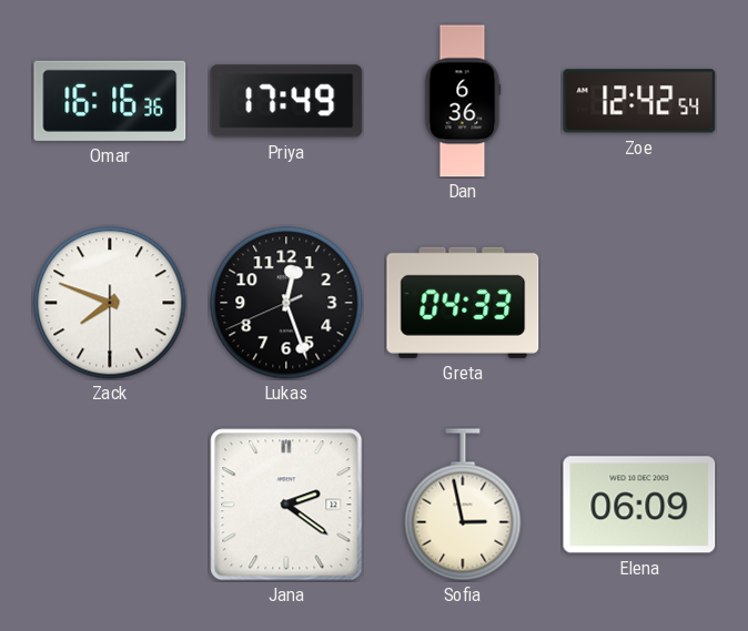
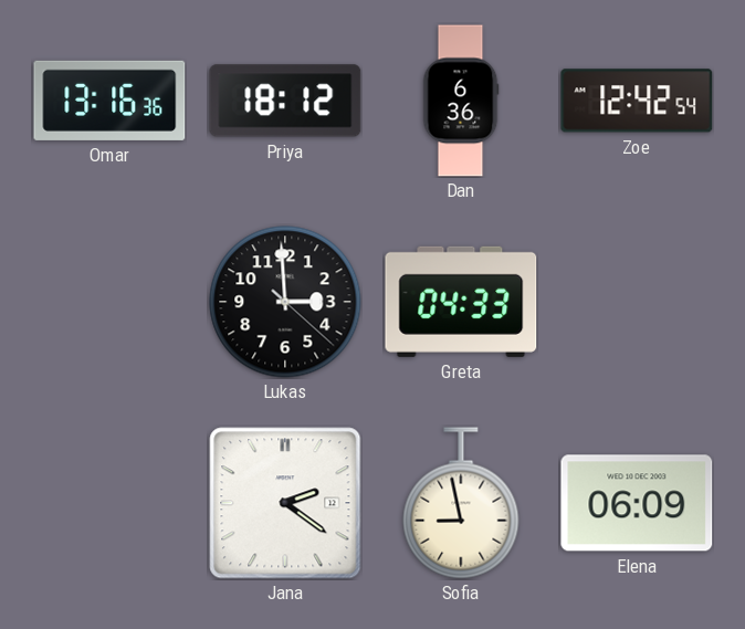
Omar: 16:16 -> 13:16
Priya: 17:49 -> 18:12
Zack: 7:48 -> none
Lukas: 12:26 -> 2:59
Sofia: 2:58 -> 8:58
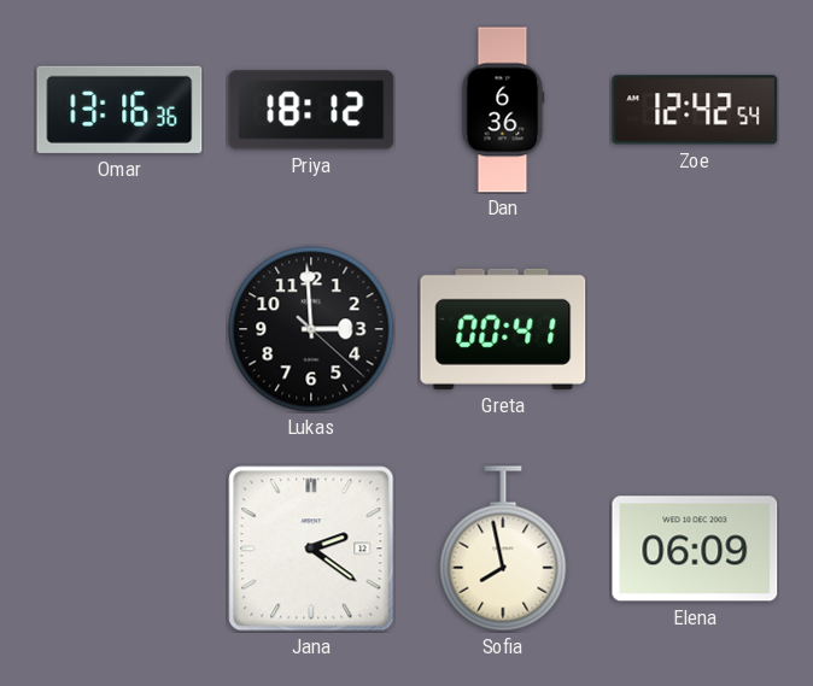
Greta: 04:33 -> 00:41
Sofia: 8:58 -> 7:58
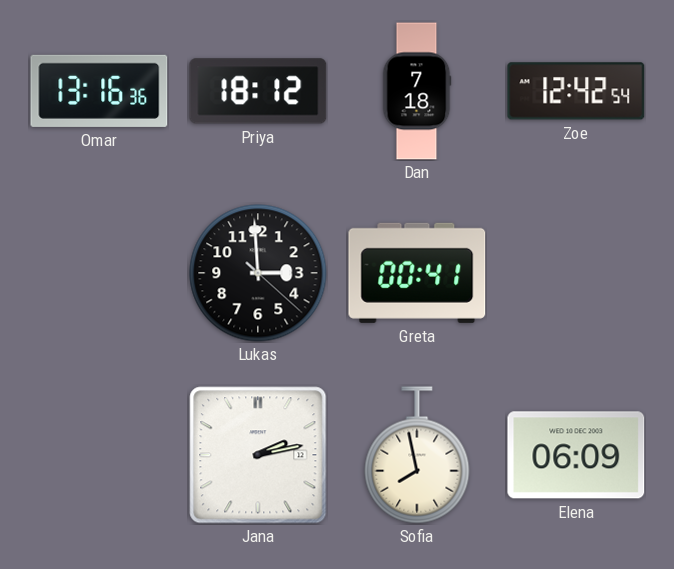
Dan: 6:36 -> 7:18
Jana: 2:21 -> 2:13
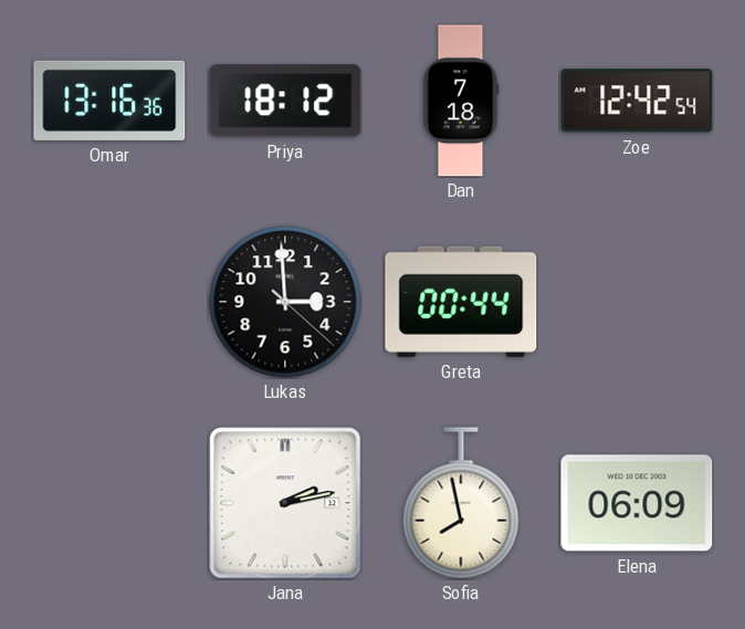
Greta: 00:41 -> 00:44
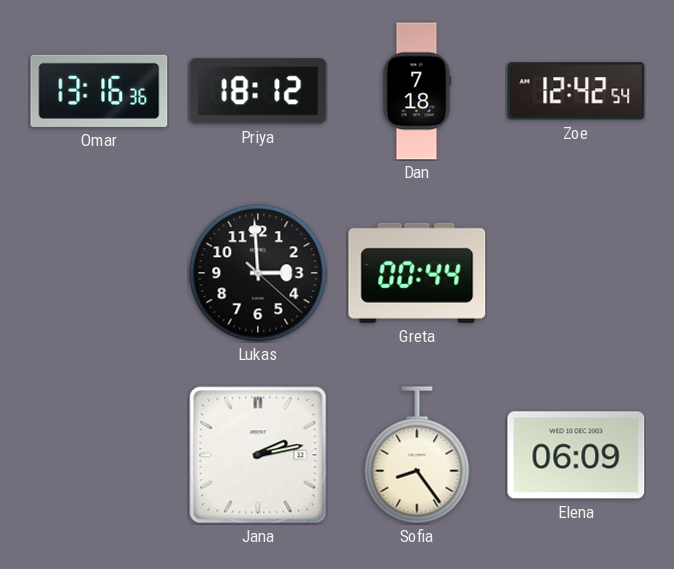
Sofia: 7:58 -> 8:24
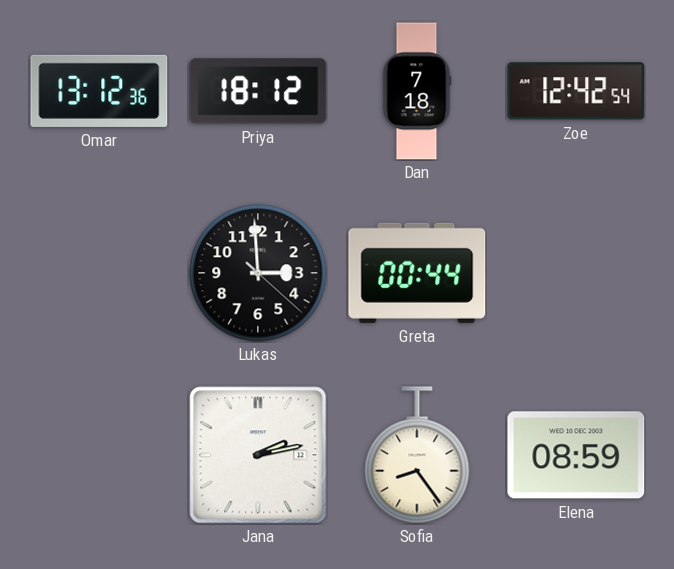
Omar: 13:16 -> 13:12
Elena: 06:09 -> 08:59
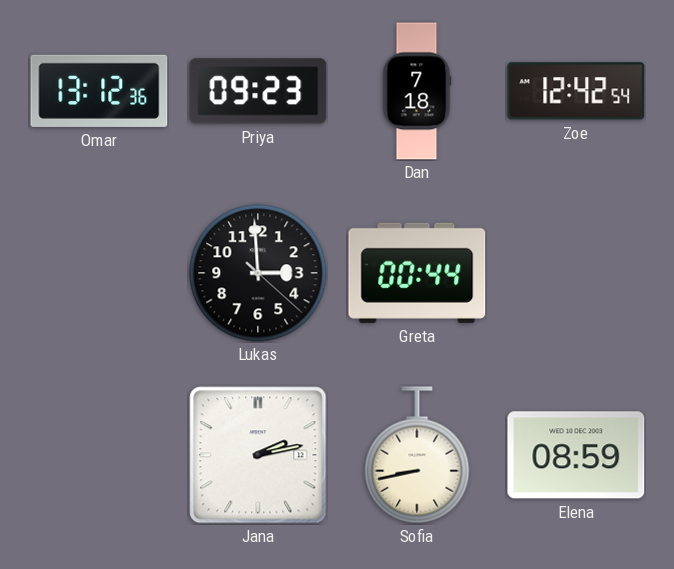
Priya: 18:12 -> 09:23
Sofia: 8:24 -> 8:43
